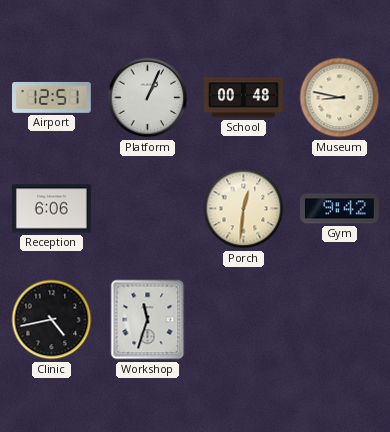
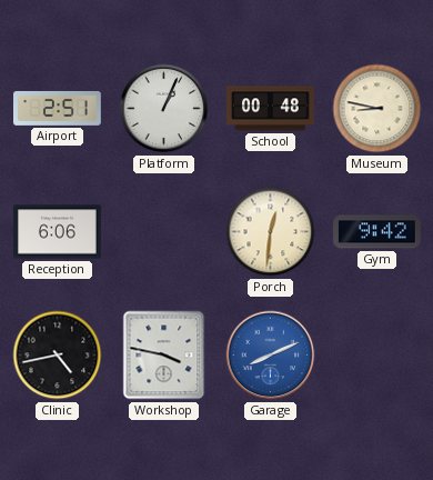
Airport: 12:51 -> 2:51
Workshop: 11:33 -> 3:47
Garage: none -> 8:11
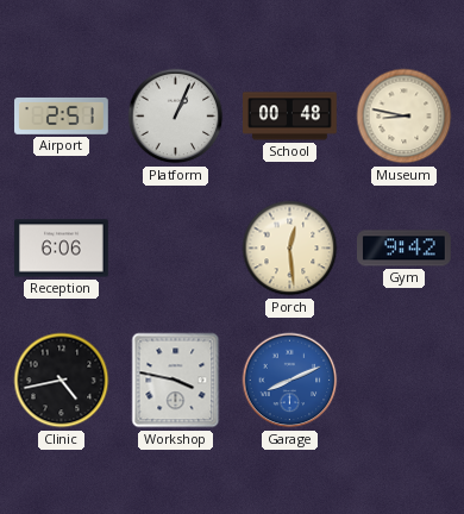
Porch: 12:31 -> 12:29
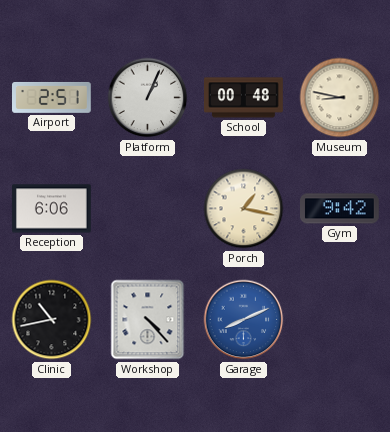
Porch: 12:29 -> 1:17
Clinic: 4:43 -> 10:43
Workshop: 3:47 -> 4:23
